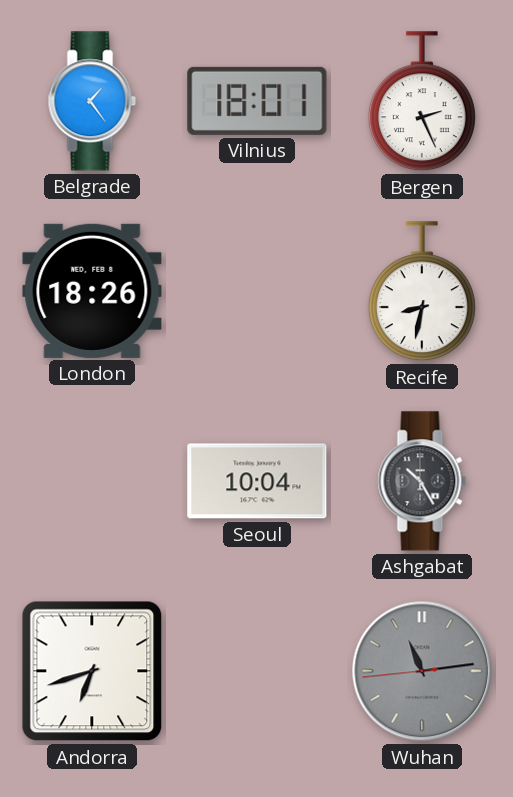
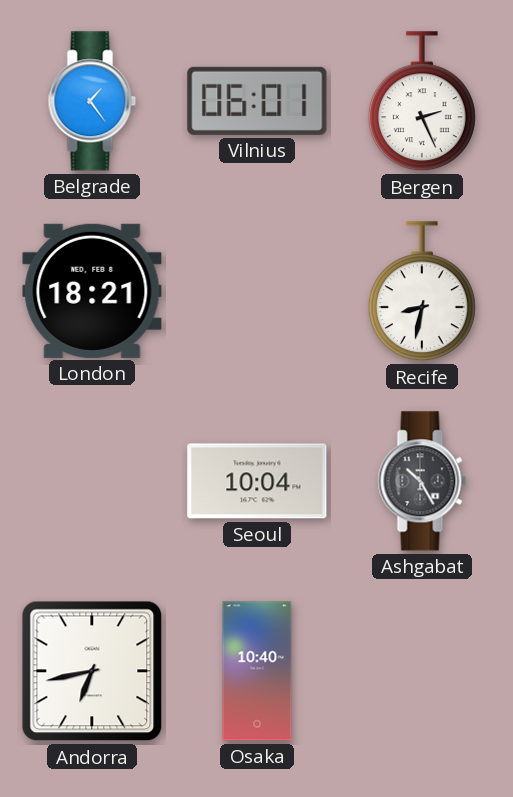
Vilnius: 18:01 -> 06:01
London: 18:26 -> 18:21
Andorra: 6:42 -> 6:43
Osaka: none -> 10:40
Wuhan: 11:13 -> none
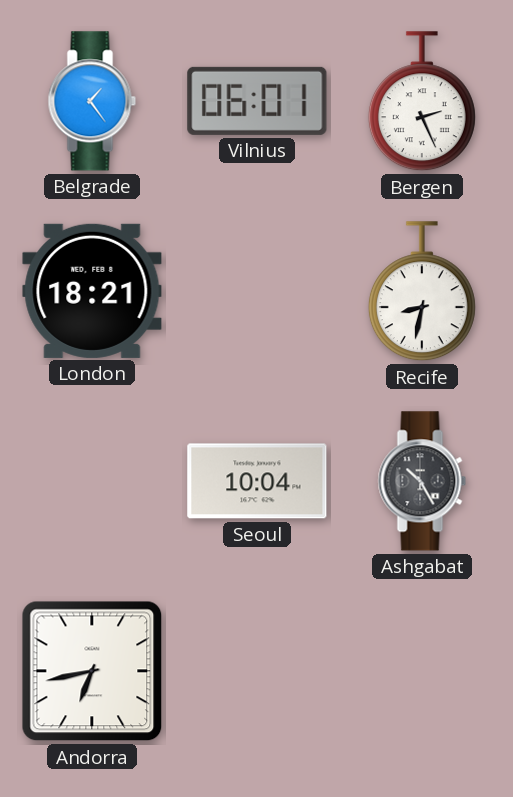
Osaka: 10:40 -> none
